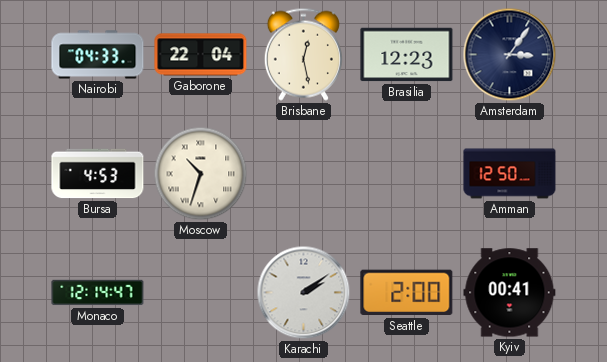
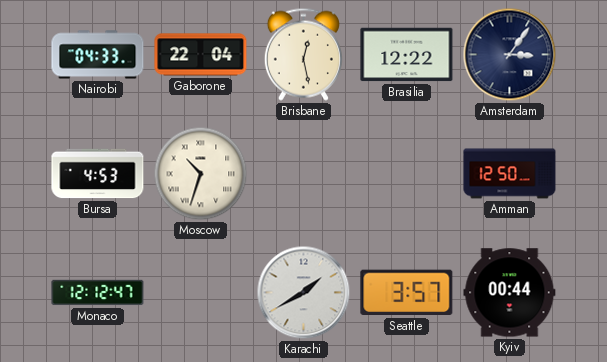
Brasilia: 12:23 -> 12:22
Monaco: 12:14 -> 12:12
Karachi: 2:09 -> 1:40
Seattle: 2:00 -> 3:57
Kyiv: 00:41 -> 00:44
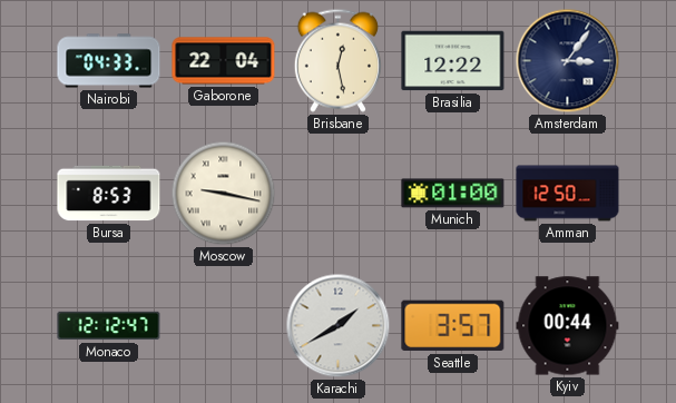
Bursa: 4:53 -> 8:53
Moscow: 10:33 -> 9:17
Munich: none -> 01:00
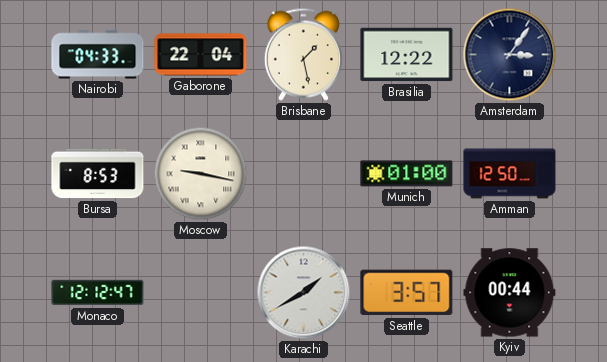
Brisbane: 12:28 -> 1:28
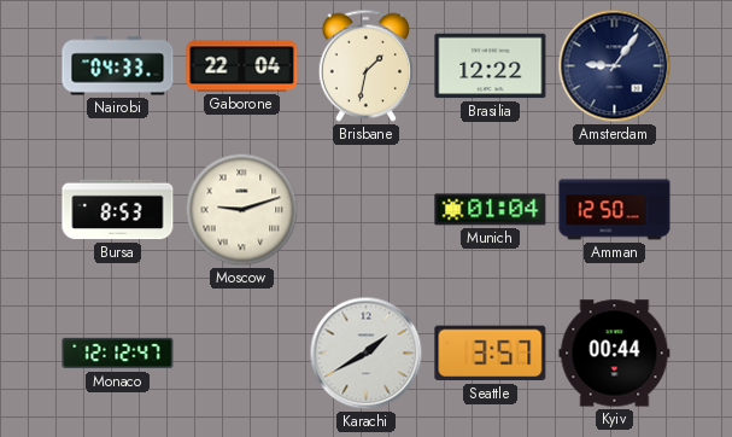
Brisbane: 1:28 -> 1:32
Amsterdam: 3:06 -> 9:06
Moscow: 9:17 -> 9:12
Munich: 01:00 -> 01:04
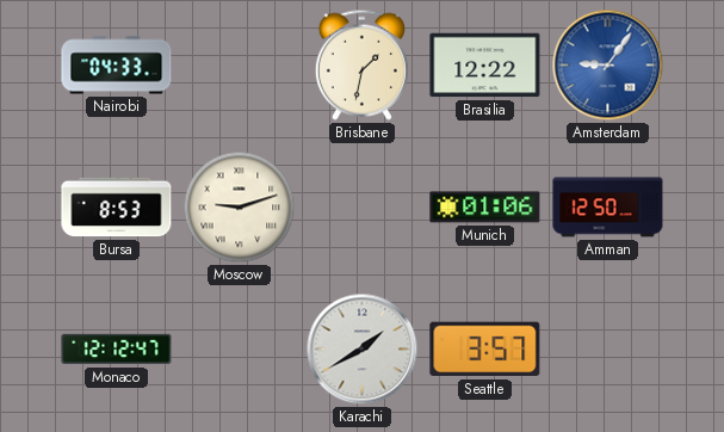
Gaborone: 22:04 -> none
Amsterdam dial: navy -> blue
Munich: 01:04 -> 01:06
Kyiv: 00:44 -> none
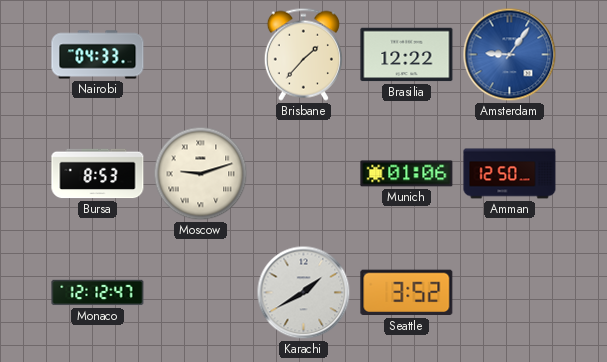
Brisbane: 1:32 -> 1:37
Seattle: 3:57 -> 3:52
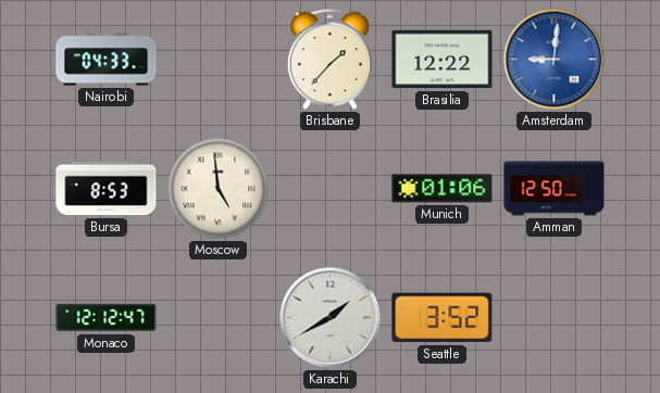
Amsterdam: 9:06 -> 9:01
Moscow: 9:12 -> 4:59
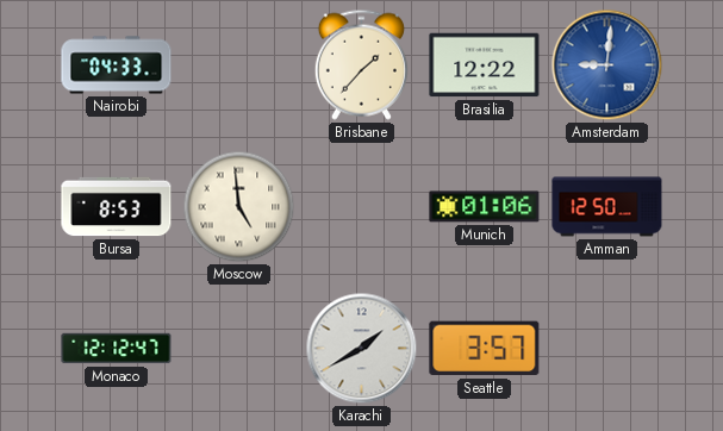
Seattle: 3:52 -> 3:57
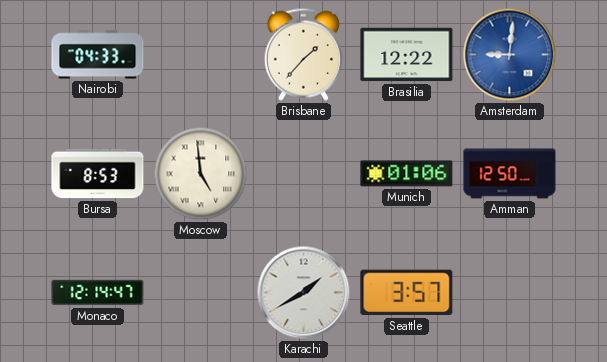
Monaco: 12:12 -> 12:14
